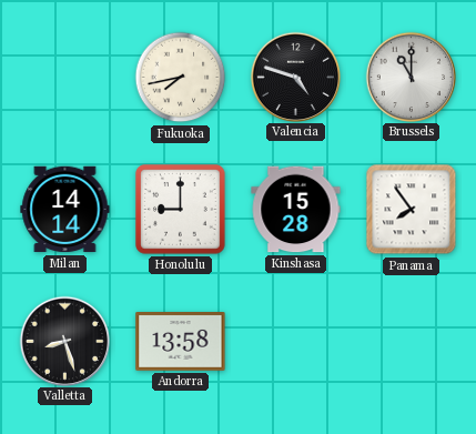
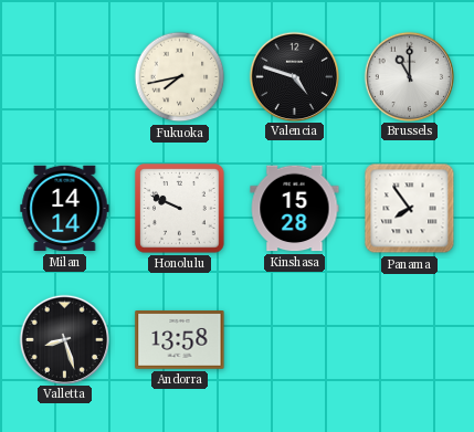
Honolulu: 9:00 -> 9:49
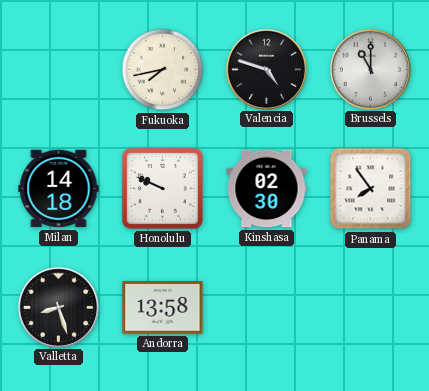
Milan: 14:14 -> 14:18
Kinshasa: 15:28 -> 02:30
